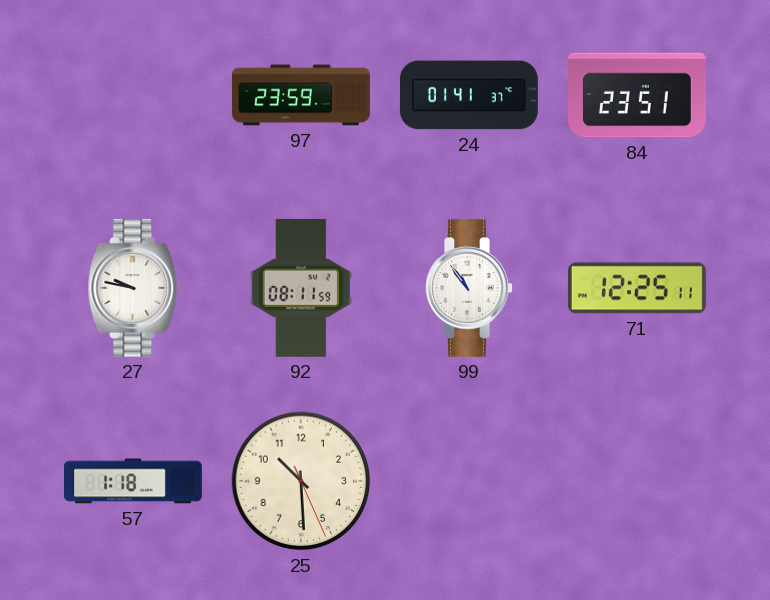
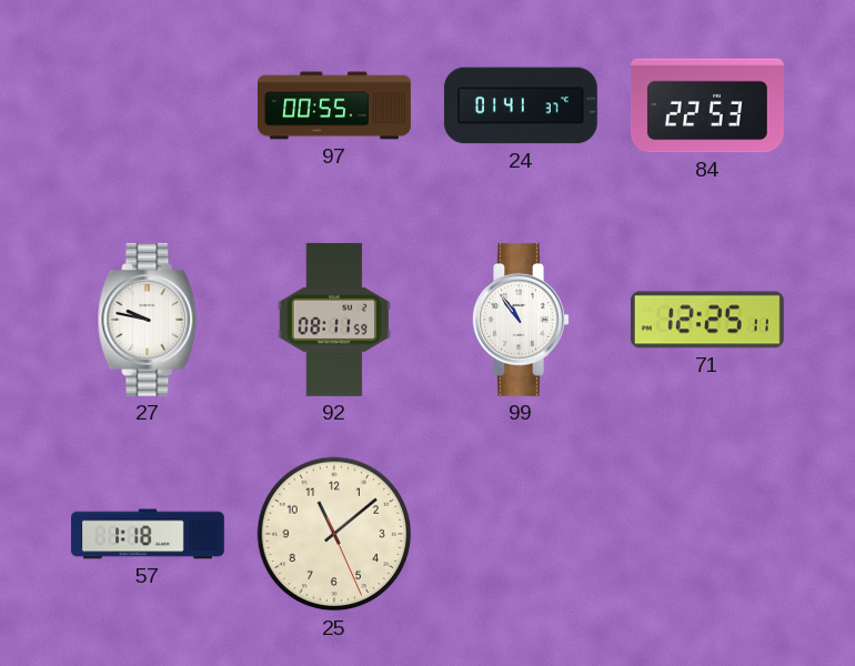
97: 23:59 -> 00:55
84: 23:51 -> 22:53
25: 10:29 -> 11:08
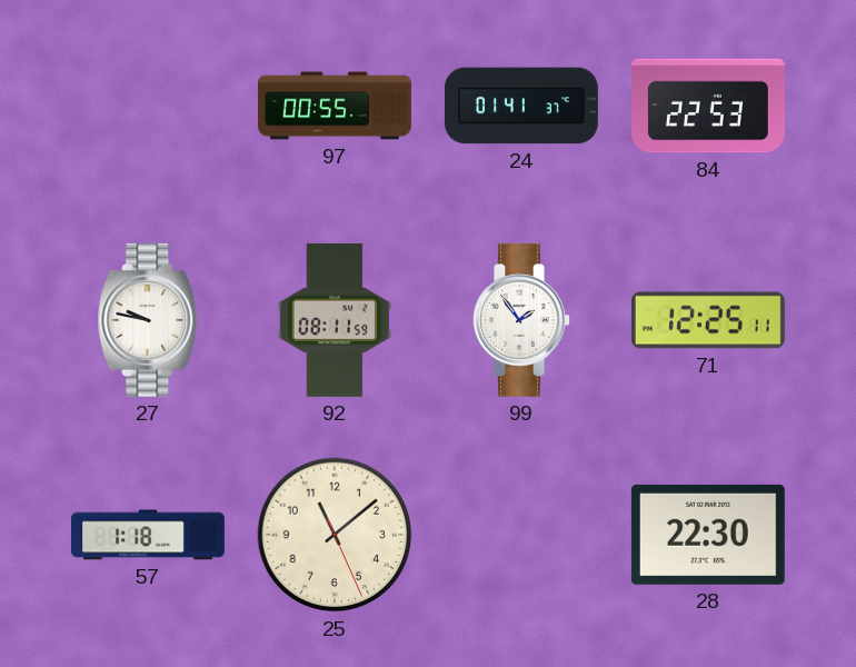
99: 10:54 -> 1:54
28: none -> 22:30
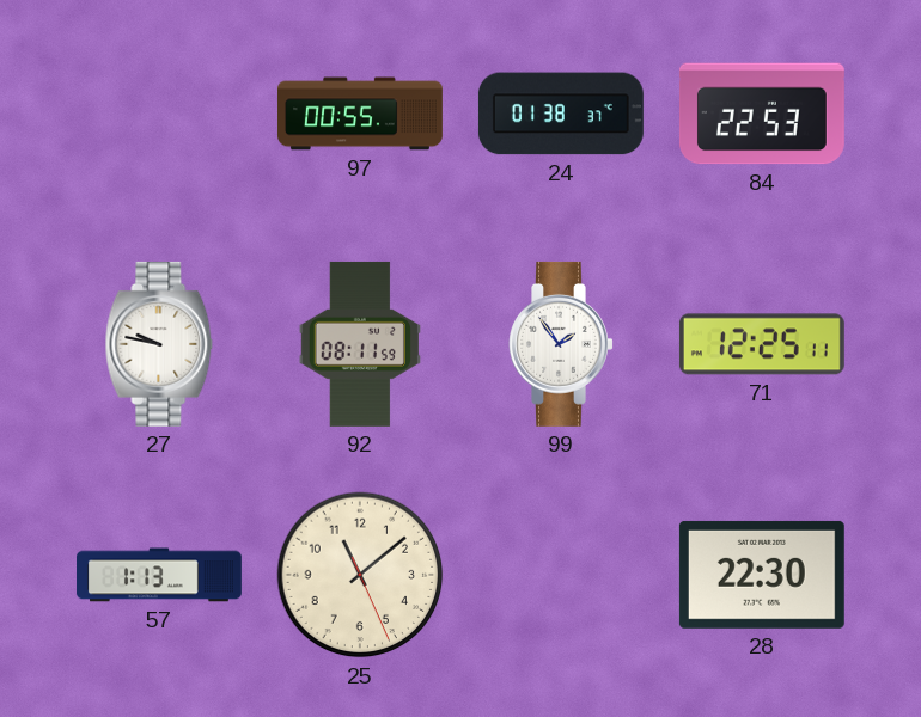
24: 01:41 -> 01:38
57: 1:18 -> 1:13
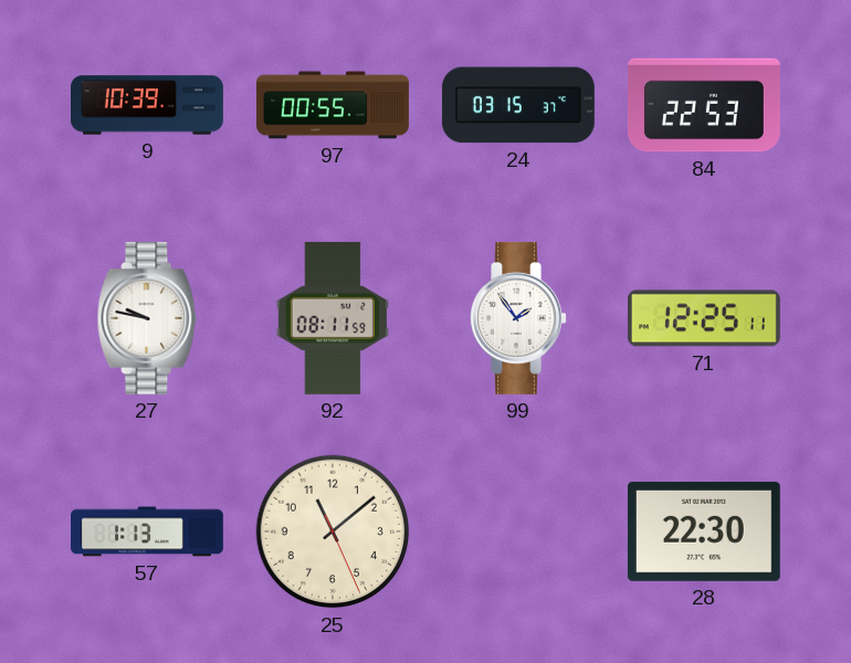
9: none -> 10:39
24: 01:38 -> 03:15
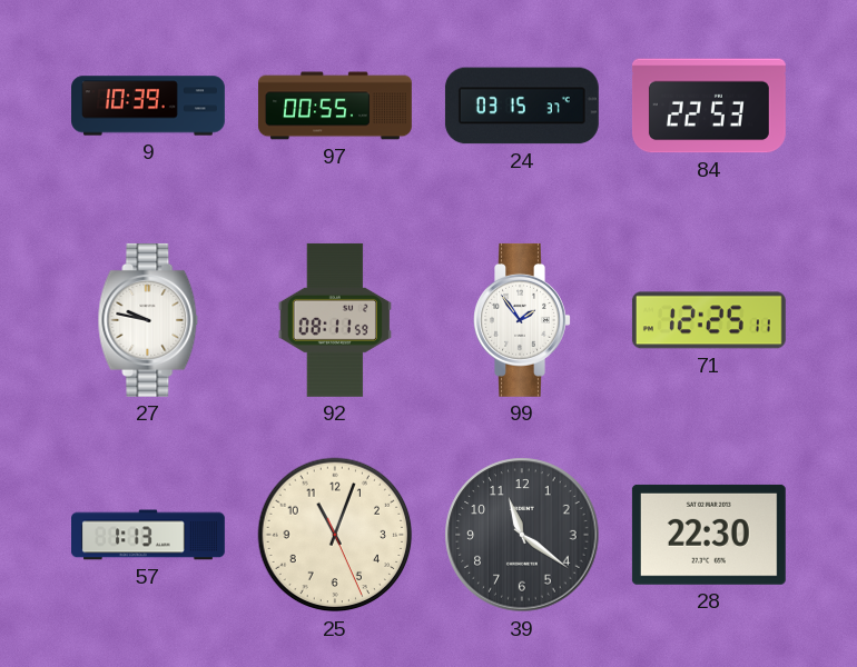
25: 11:08 -> 11:03
39: none -> 11:21
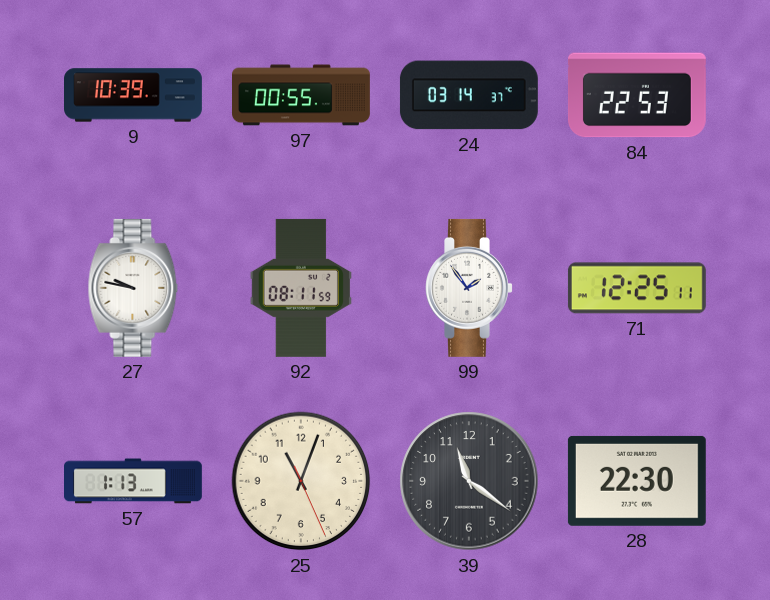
24: 03:15 -> 03:14
